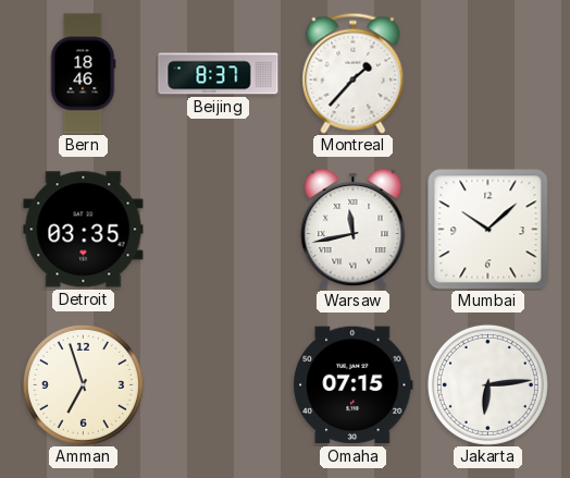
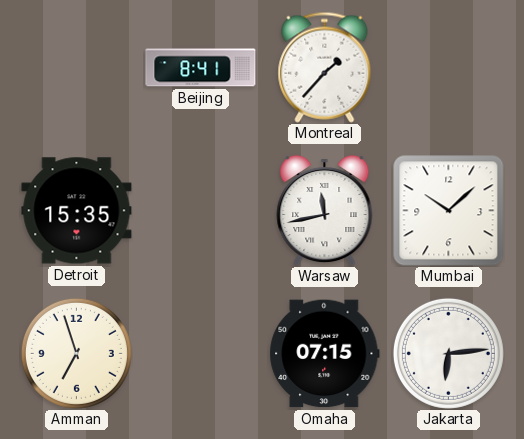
Bern: 18:46 -> none
Beijing: 8:37 -> 8:41
Detroit: 03:35 -> 15:35
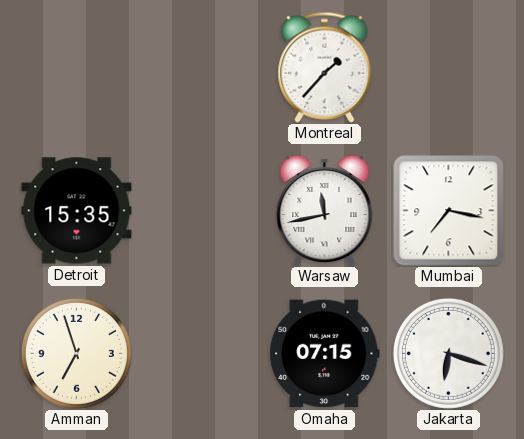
Beijing: 8:41 -> none
Mumbai: 10:08 -> 7:17
Jakarta: 6:14 -> 6:18
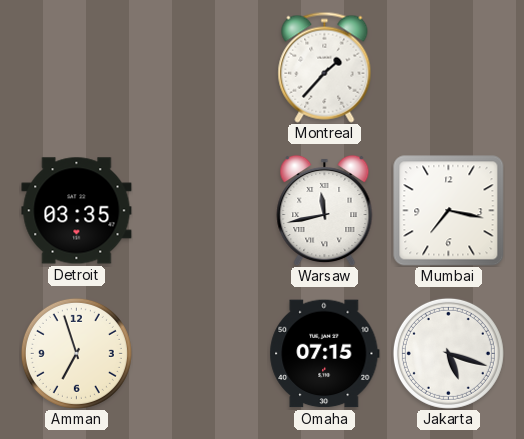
Detroit: 15:35 -> 03:35
Jakarta: 6:18 -> 5:18
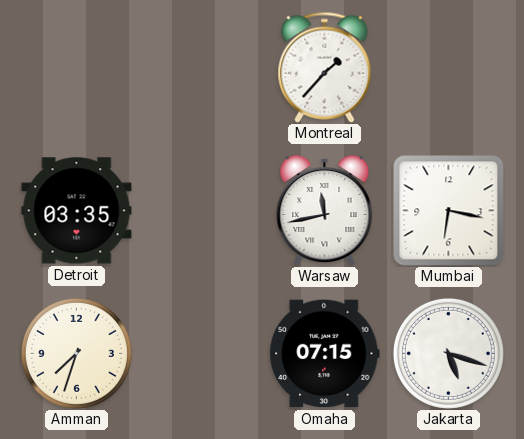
Mumbai: 7:17 -> 6:17
Amman: 6:57 -> 7:33
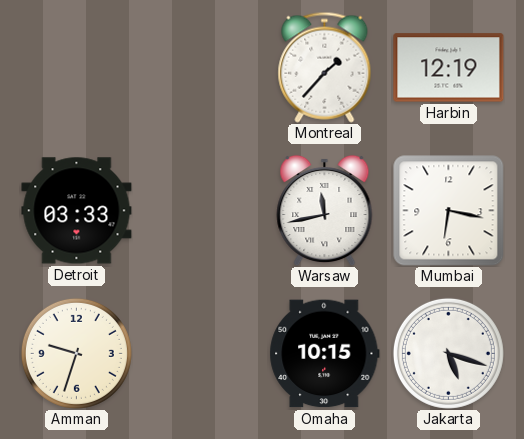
Harbin: none -> 12:19
Detroit: 03:35 -> 03:33
Amman: 7:33 -> 9:33
Omaha: 07:15 -> 10:15
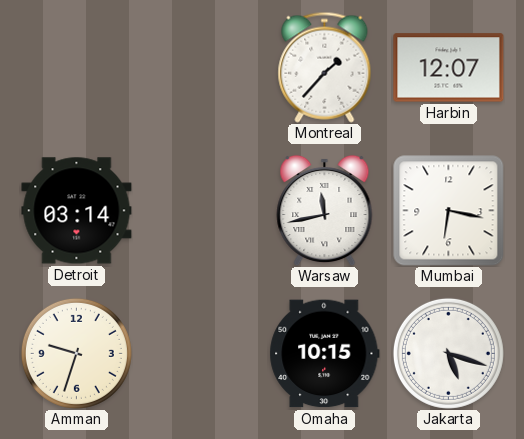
Harbin: 12:19 -> 12:07
Detroit: 03:33 -> 03:14
